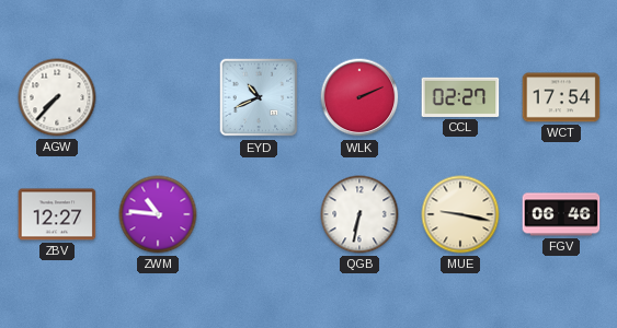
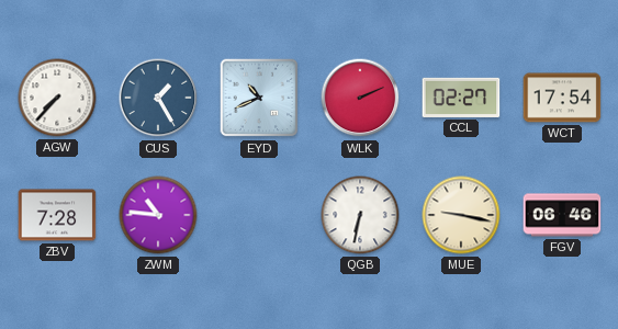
CUS: none -> 1:25
ZBV: 12:27 -> 7:28
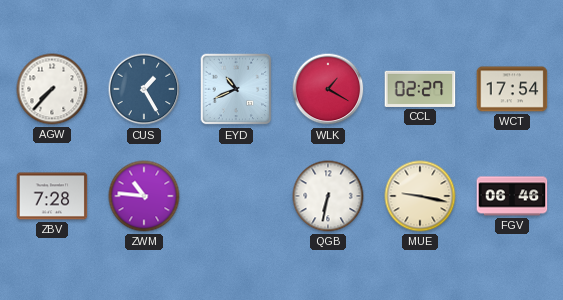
WLK: 2:11 -> 1:20
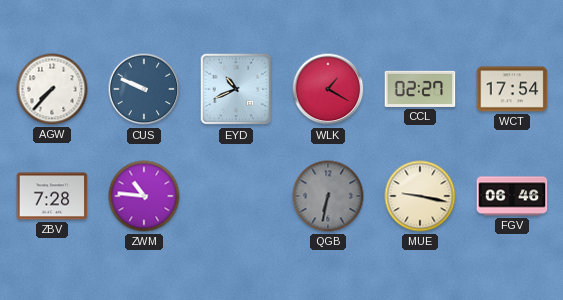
CUS: 1:25 -> 9:49
QGB dial: white -> grey
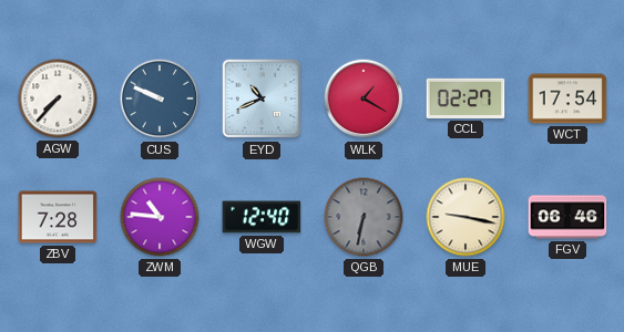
WGW: none -> 12:40
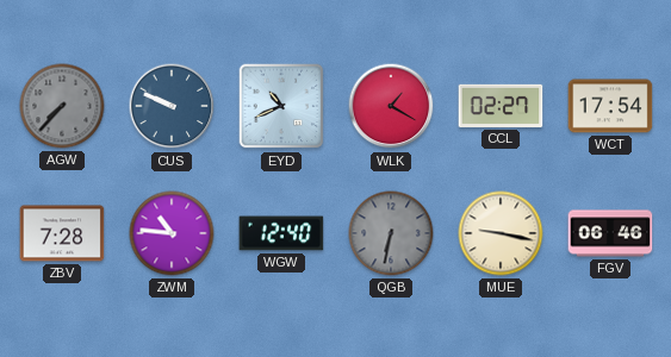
AGW dial: white -> grey
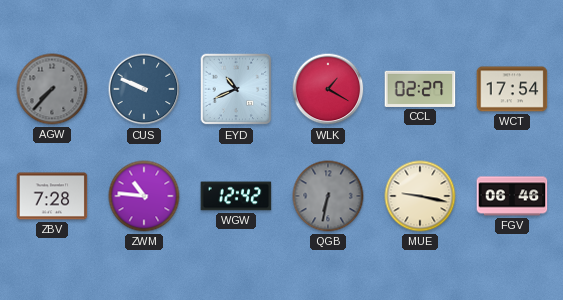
WGW: 12:40 -> 12:42
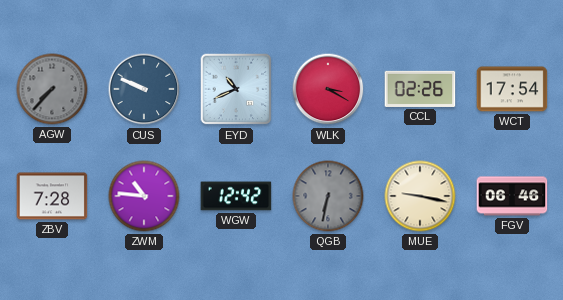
WLK: 1:20 -> 3:20
CCL: 02:27 -> 02:26
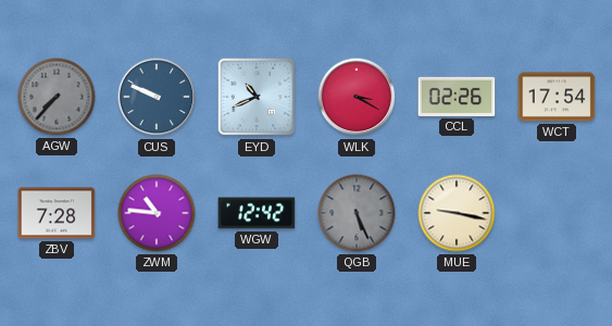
QGB: 6:32 -> 5:26
FGV: 06:46 -> none
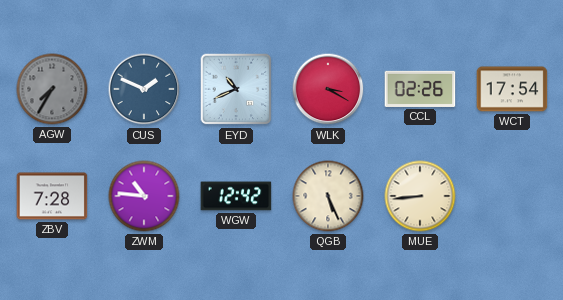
AGW: 7:37 -> 7:35
CUS: 9:49 -> 1:49
QGB dial: grey -> cream
MUE: 9:17 -> 8:44
